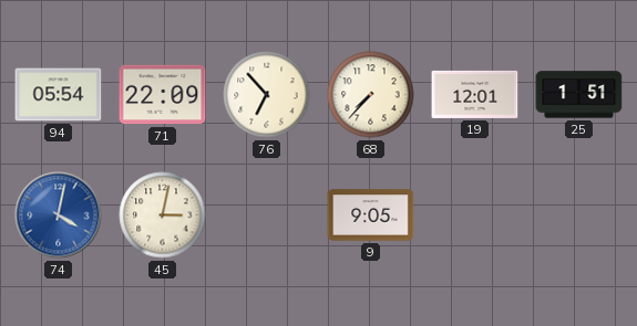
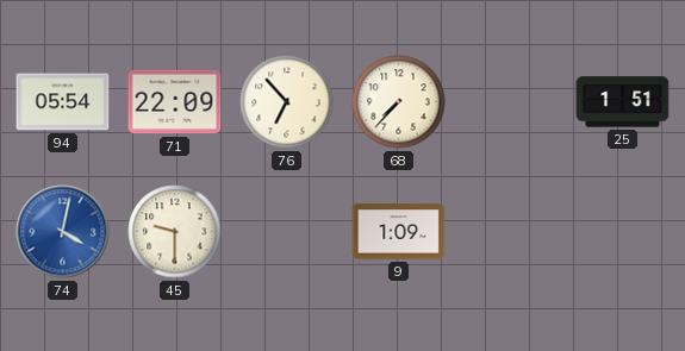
19: 12:01 -> none
45: 3:02 -> 9:30
9: 9:05 -> 1:09
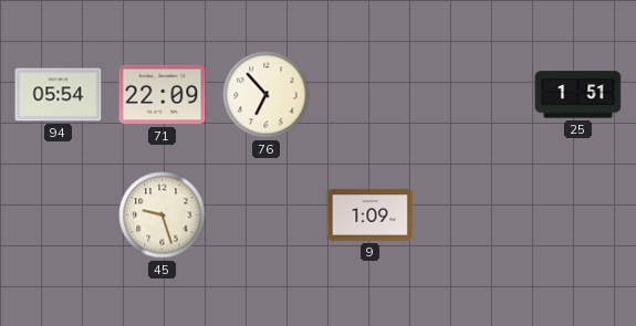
68: 7:37 -> none
74: 4:02 -> none
45: 9:30 -> 9:27
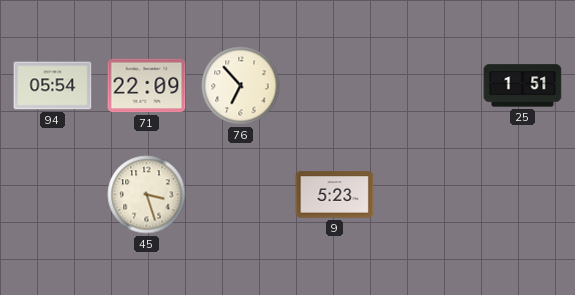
45: 9:27 -> 3:27
9: 1:09 -> 5:23
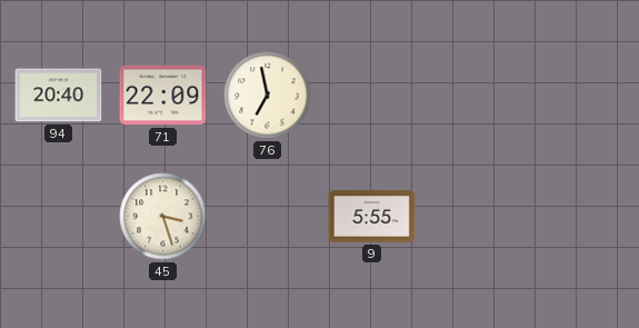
94: 05:54 -> 20:40
76: 6:53 -> 6:58
25: 1:51 -> none
9: 5:23 -> 5:55
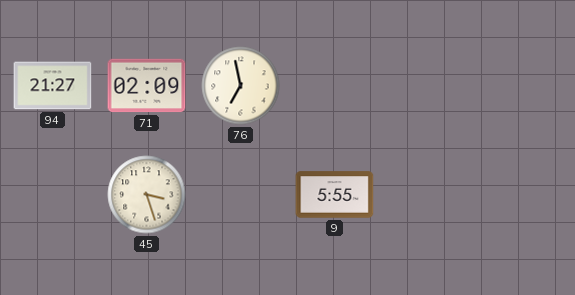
94: 20:40 -> 21:27
71: 22:09 -> 02:09
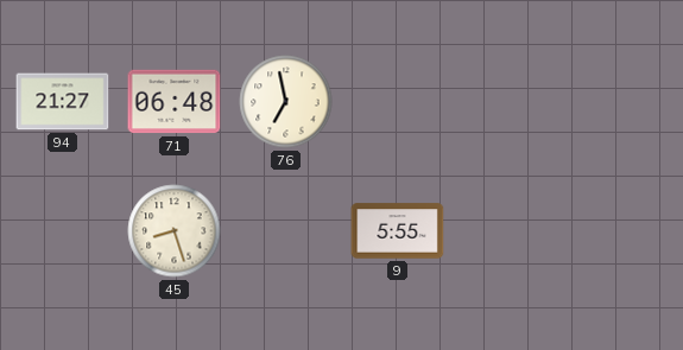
71: 02:09 -> 06:48
45: 3:27 -> 8:27
